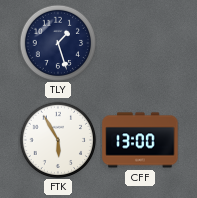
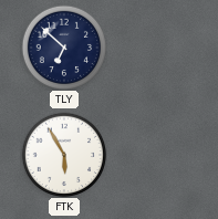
TLY: 1:27 -> 6:52
CFF: 13:00 -> none
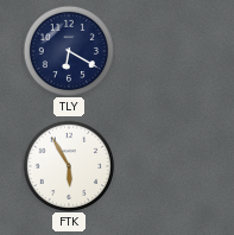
TLY: 6:52 -> 6:20
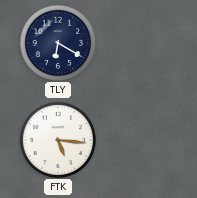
FTK: 5:55 -> 5:16
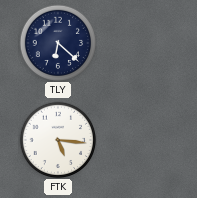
TLY: 6:20 -> 6:22
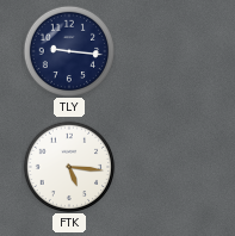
TLY: 6:22 -> 9:16
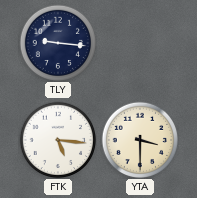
YTA: none -> 3:30
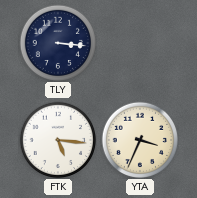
TLY: 9:16 -> 3:16
YTA: 3:30 -> 3:34
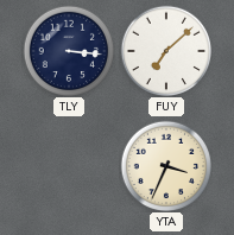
FUY: none -> 7:08
FTK: 5:16 -> none
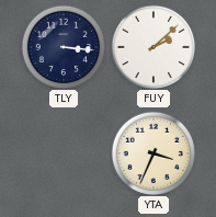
FUY: 7:08 -> 2:08
